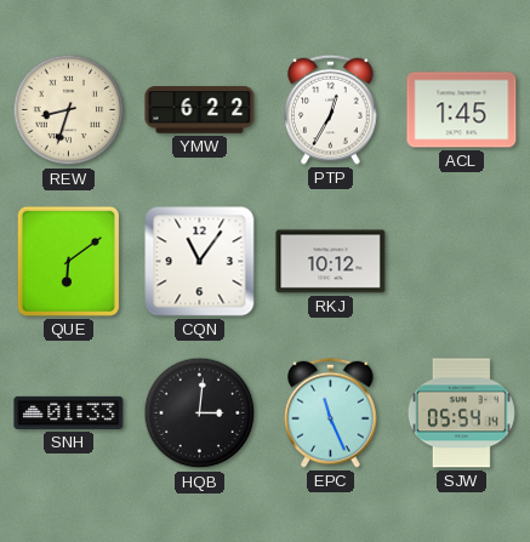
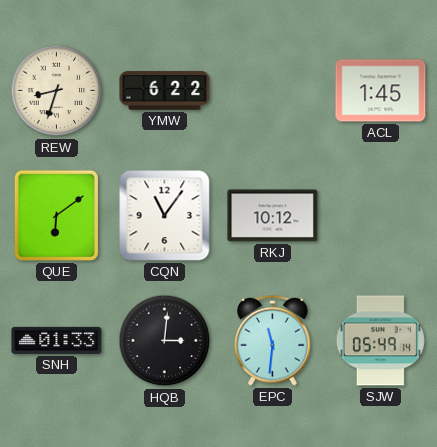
PTP: 12:35 -> none
EPC: 11:26 -> 11:31
SJW: 05:54 -> 05:49
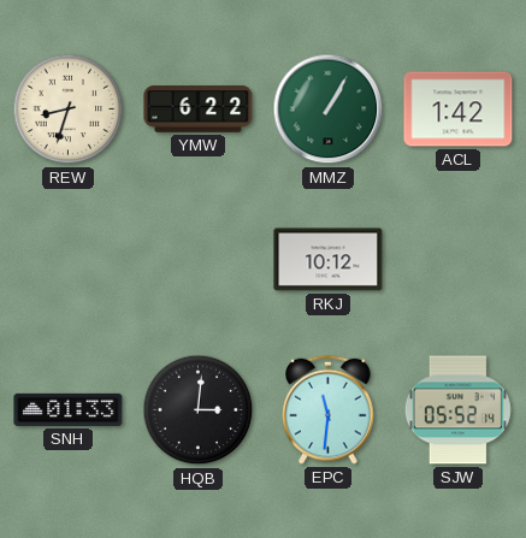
MMZ: none -> 1:05
ACL: 1:45 -> 1:42
QUE: 6:09 -> none
CQN: 11:06 -> none
SJW: 05:49 -> 05:52
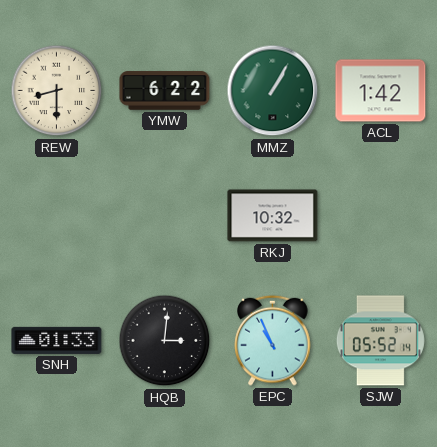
REW: 8:33 -> 8:30
RKJ: 10:12 -> 10:32
EPC: 11:31 -> 10:56
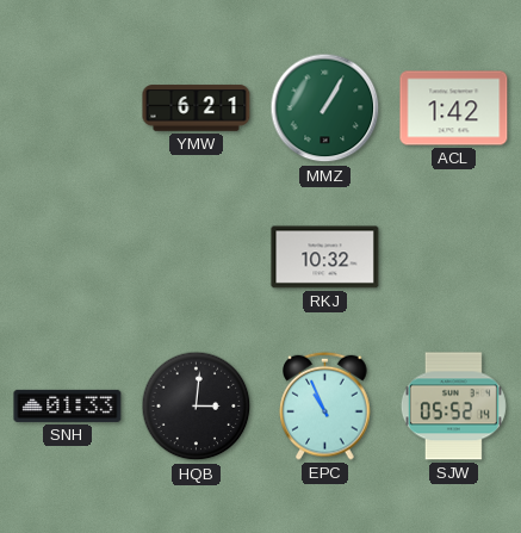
REW: 8:30 -> none
YMW: 6:22 -> 6:21
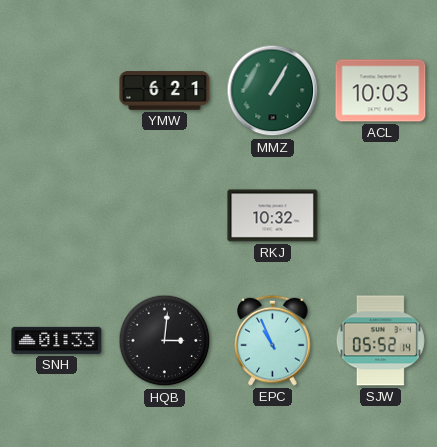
ACL: 1:42 -> 10:03
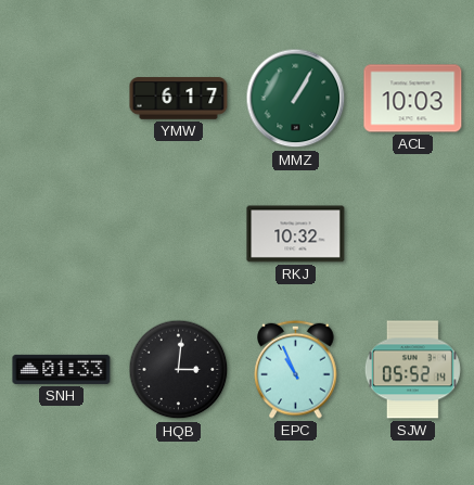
YMW: 6:21 -> 6:17
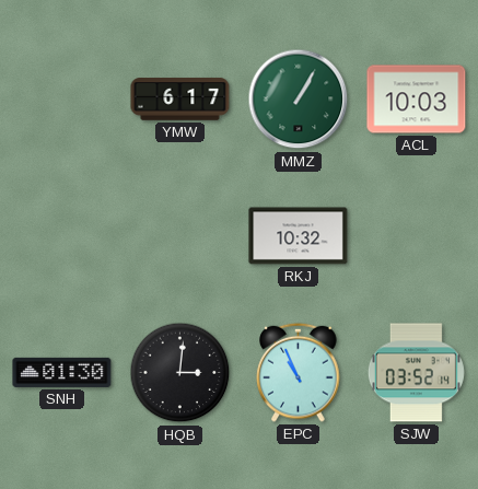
SNH: 01:33 -> 01:30
SJW: 05:52 -> 03:52
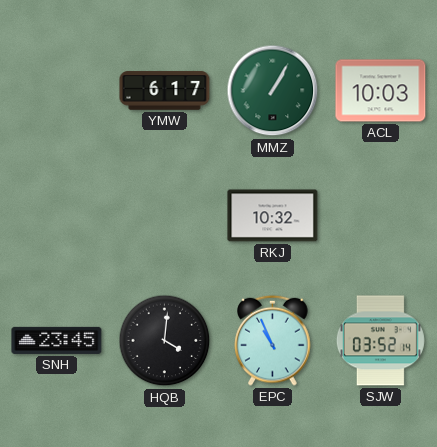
SNH: 01:30 -> 23:45
HQB: 3:01 -> 4:01
